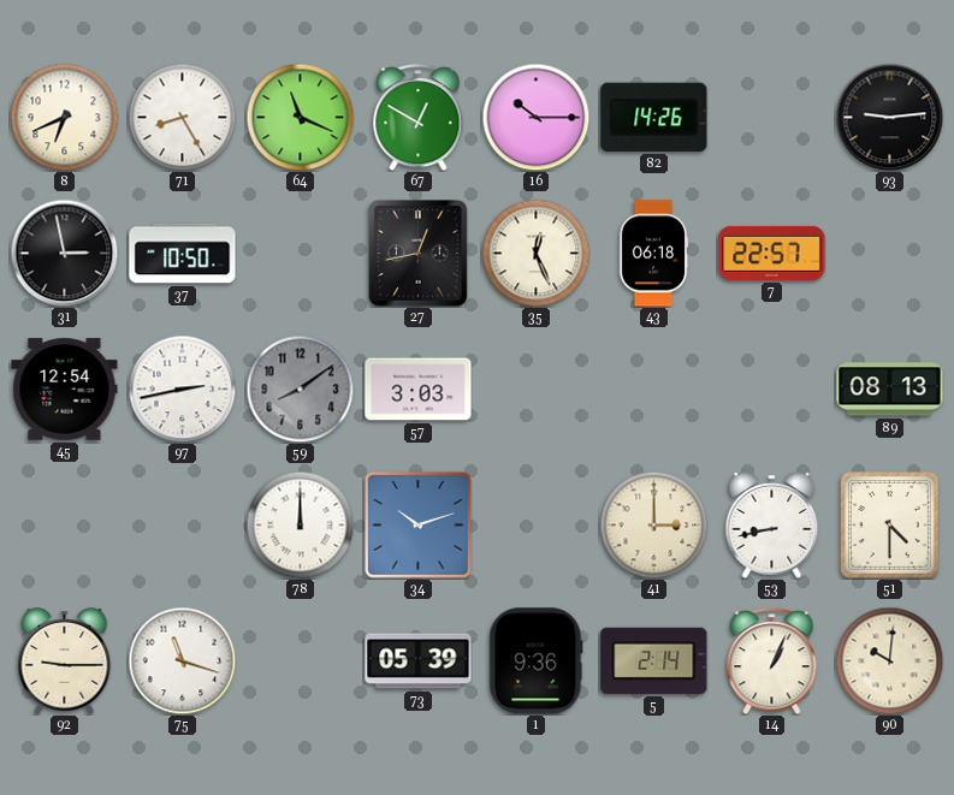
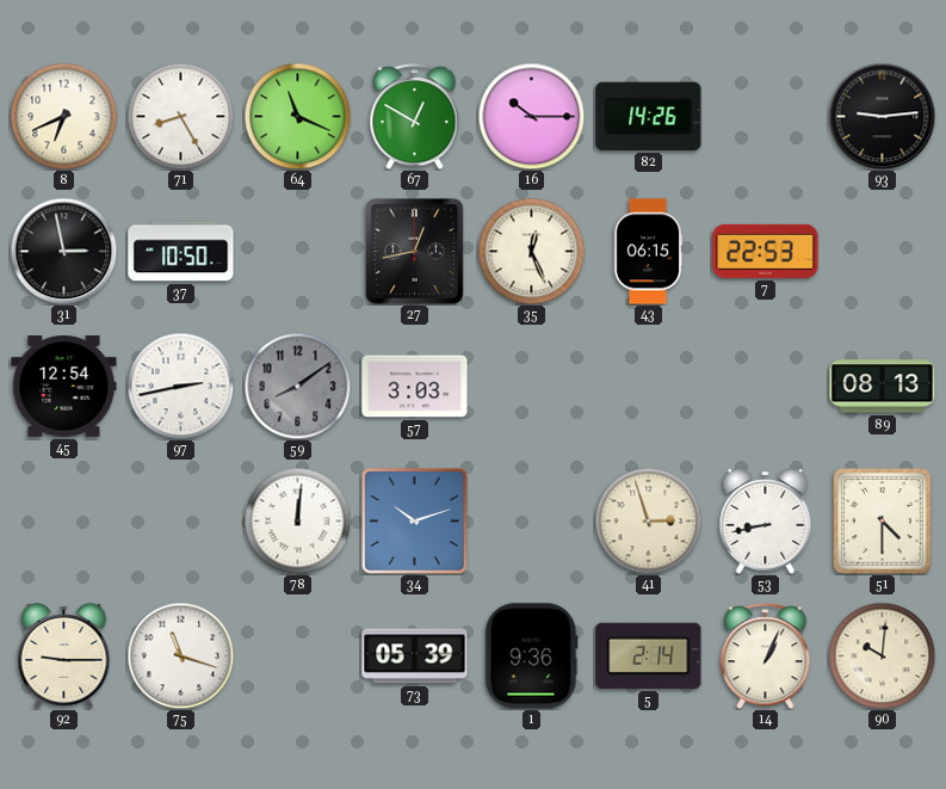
43: 06:18 -> 06:15
7: 22:57 -> 22:53
78: 12:00 -> 12:01
41: 3:00 -> 2:57
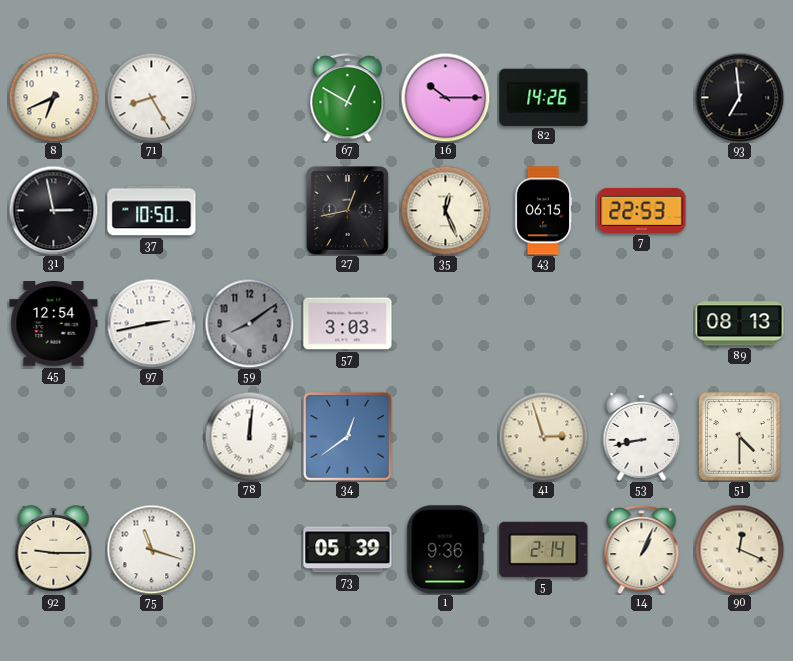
64: 11:19 -> none
93: 9:14 -> 6:59
34: 10:12 -> 12:39
90: 10:01 -> 12:19
